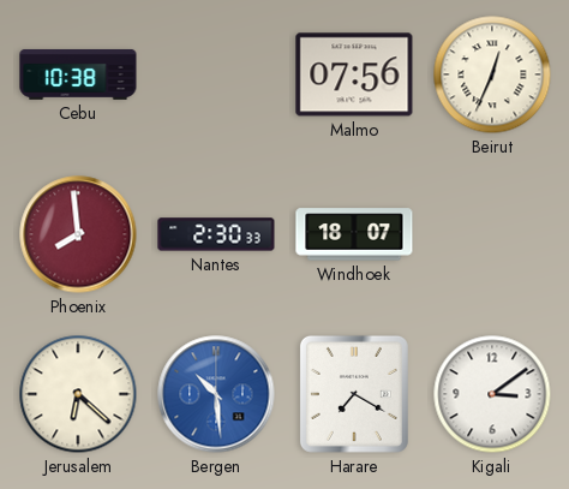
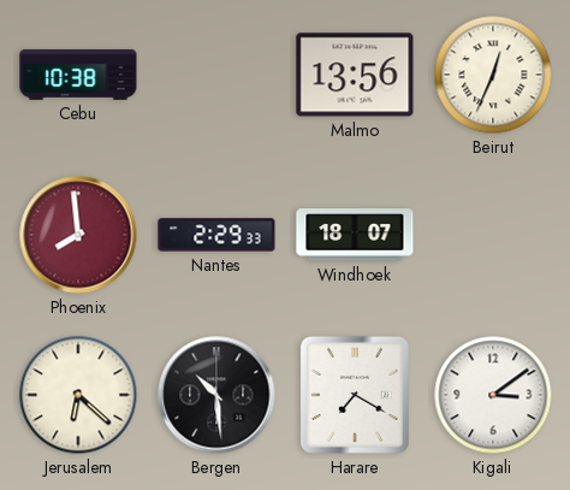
Malmo: 07:56 -> 13:56
Nantes: 2:30 -> 2:29
Bergen dial: blue -> black
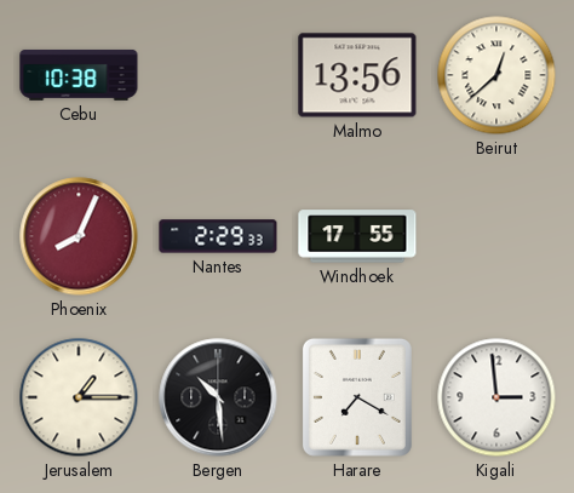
Beirut: 12:34 -> 12:38
Phoenix: 7:59 -> 8:04
Windhoek: 18:07 -> 17:55
Jerusalem: 6:22 -> 1:15
Kigali: 3:09 -> 2:59
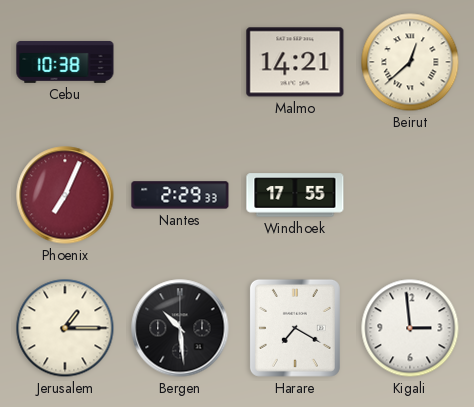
Malmo: 13:56 -> 14:21
Phoenix: 8:04 -> 7:04
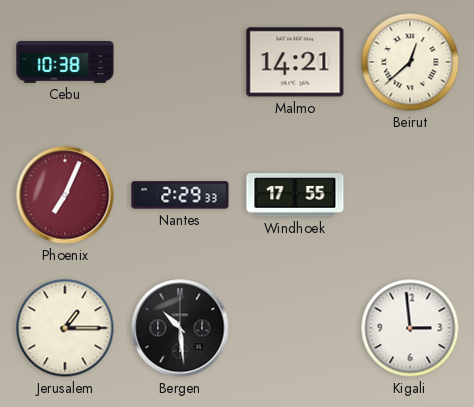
Harare: 7:20 -> none
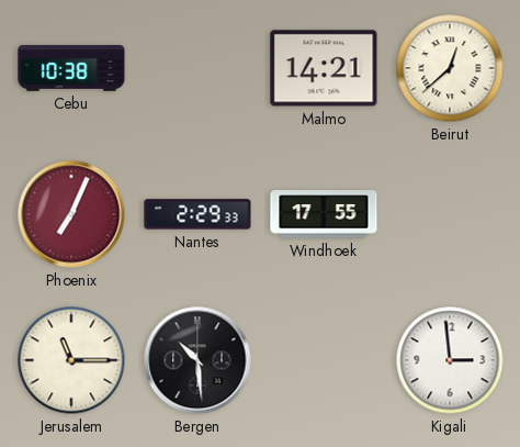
Jerusalem: 1:15 -> 11:15
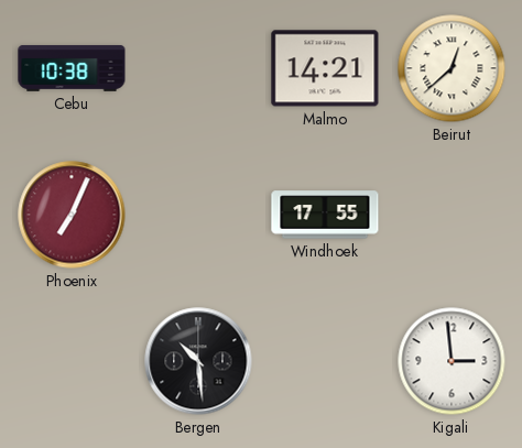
Nantes: 2:29 -> none
Jerusalem: 11:15 -> none
